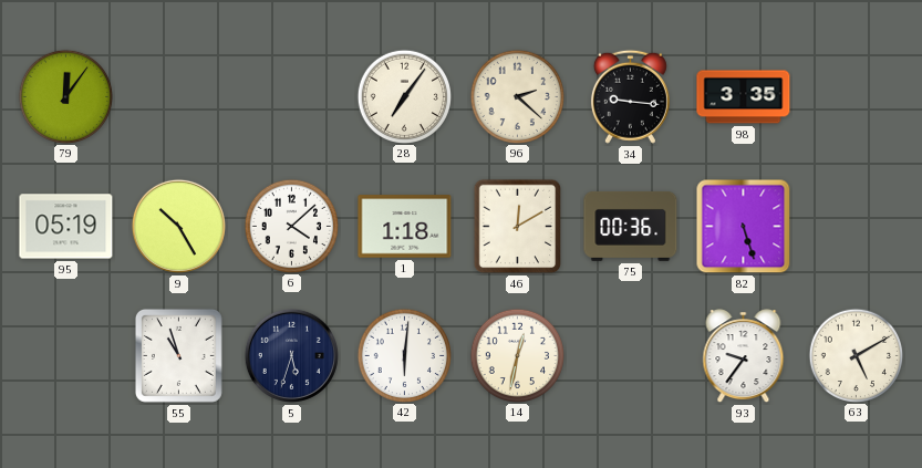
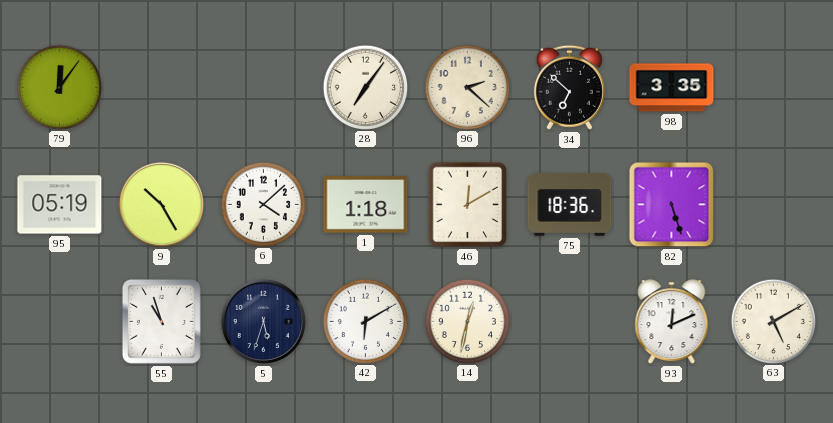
34: 9:16 -> 6:52
75: 00:36 -> 18:36
42: 6:01 -> 6:10
93: 9:36 -> 12:11
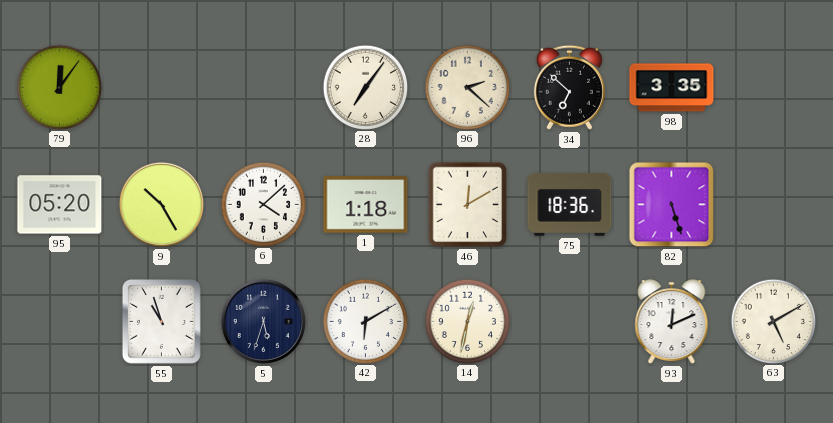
95: 05:19 -> 05:20
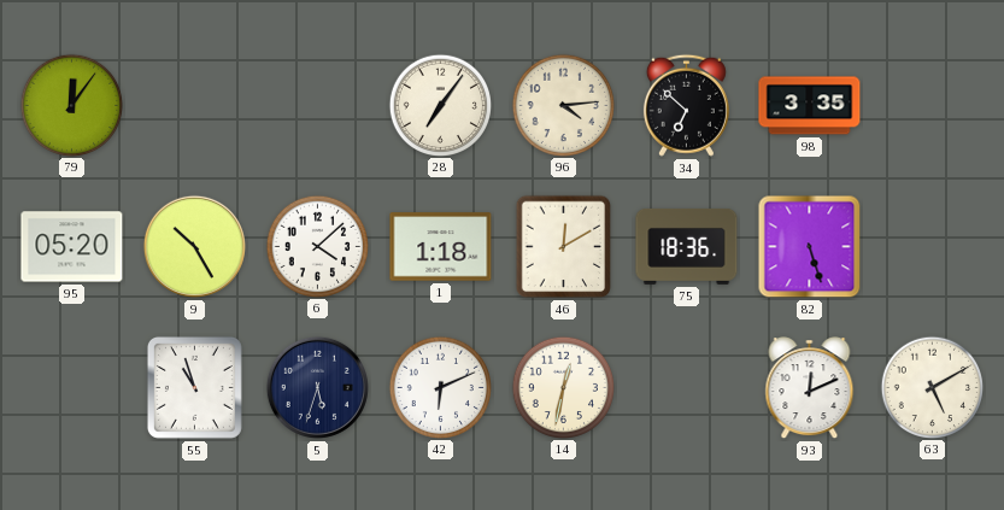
96: 2:22 -> 4:14
42: 6:10 -> 6:11
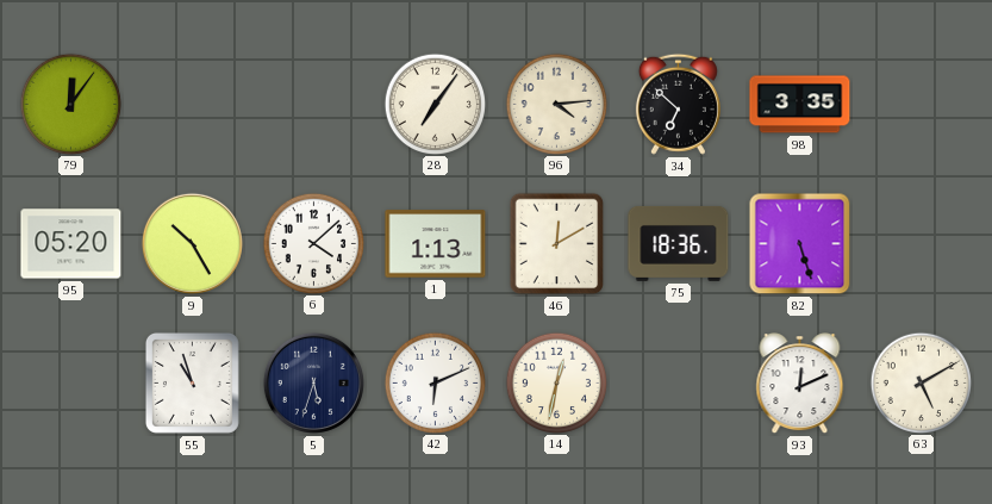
1: 1:18 -> 1:13
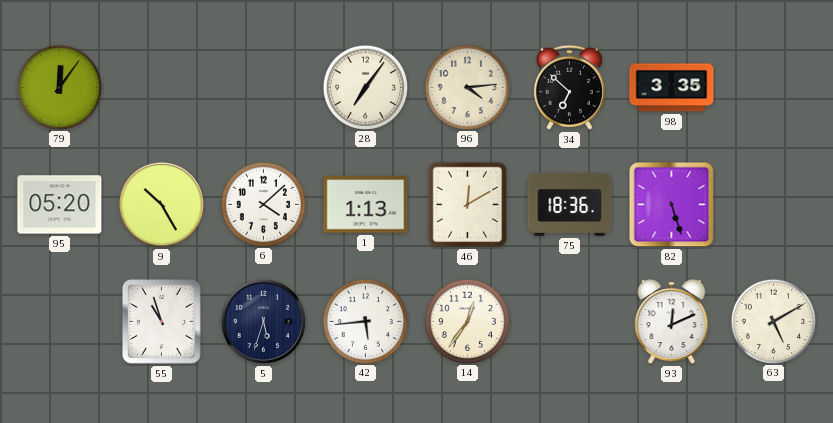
42: 6:11 -> 5:44
14: 12:32 -> 12:36
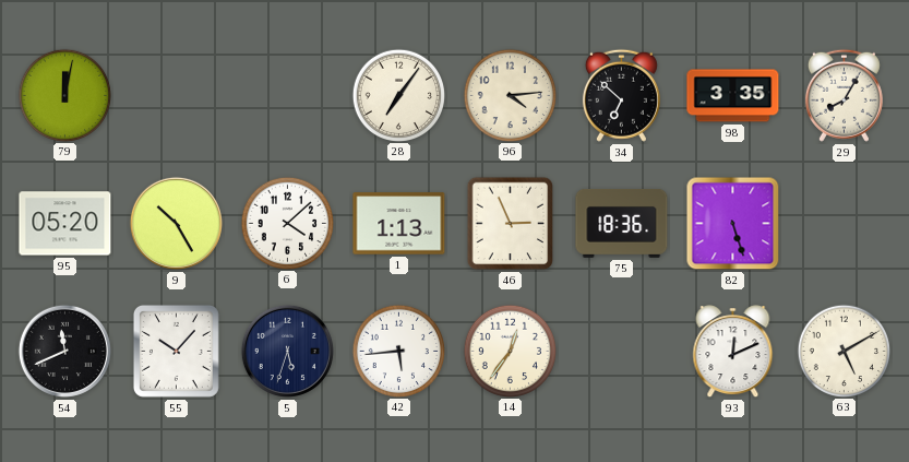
79: 12:06 -> 12:02
29: none -> 8:05
46: 12:10 -> 2:56
54: none -> 11:41
55: 10:57 -> 10:07
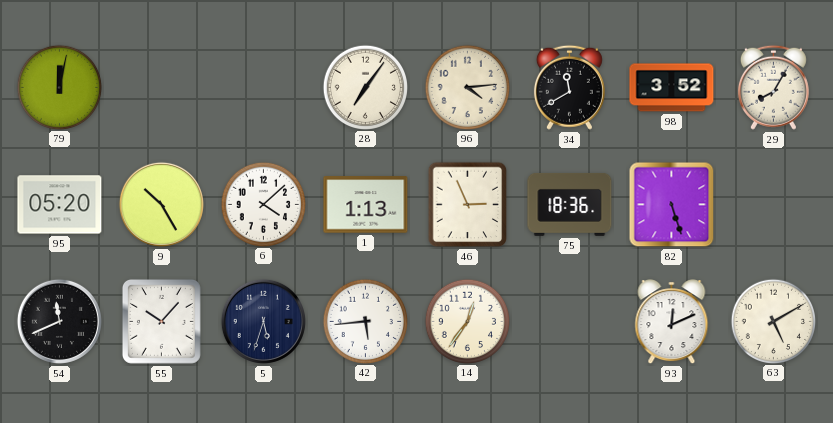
34: 6:52 -> 11:40
98: 3:35 -> 3:52
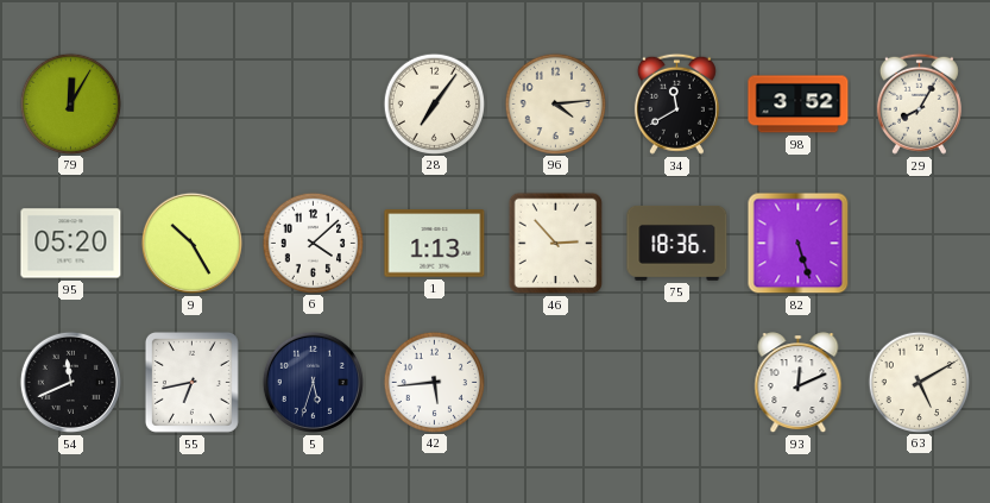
79: 12:02 -> 12:05
46: 2:56 -> 2:53
55: 10:07 -> 6:43
14: 12:36 -> none
